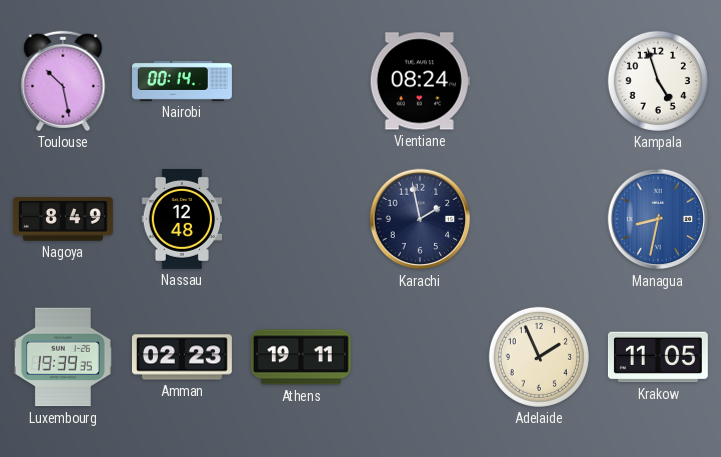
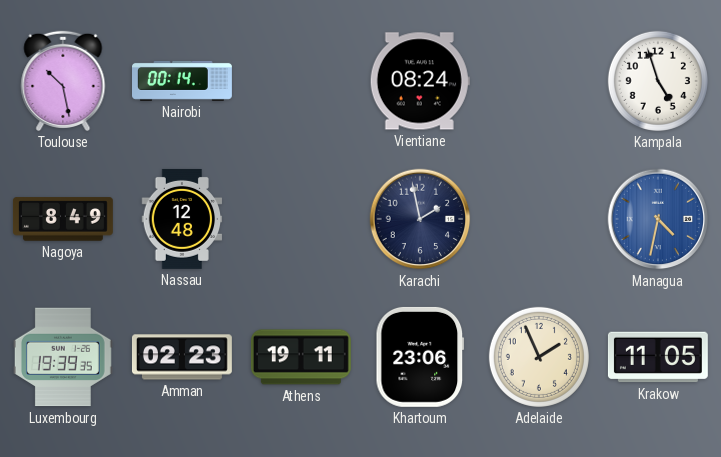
Managua: 8:32 -> 4:32
Khartoum: none -> 23:06
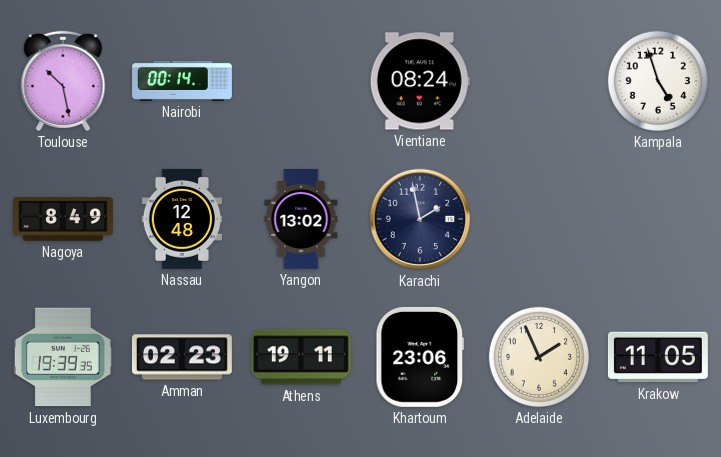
Yangon: none -> 13:02
Managua: 4:32 -> none
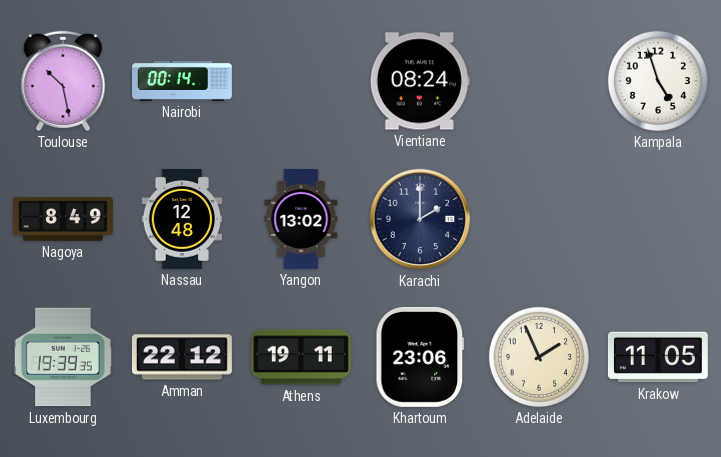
Karachi: 1:58 -> 2:00
Amman: 02:23 -> 22:12
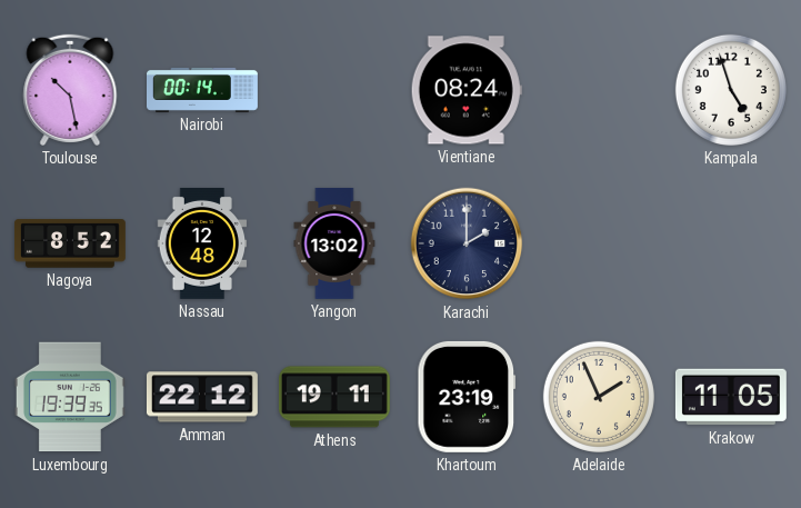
Nagoya: 8:49 -> 8:52
Khartoum: 23:06 -> 23:19
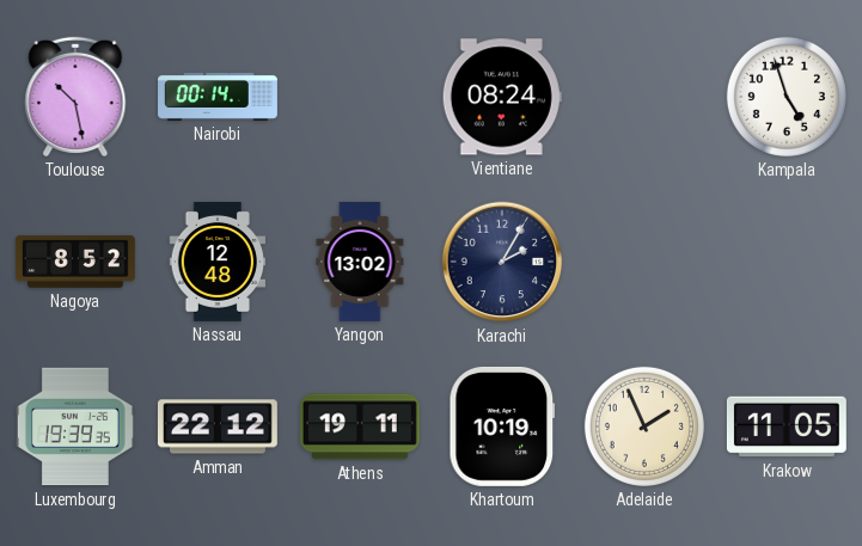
Karachi: 2:00 -> 2:05
Khartoum: 23:19 -> 10:19
